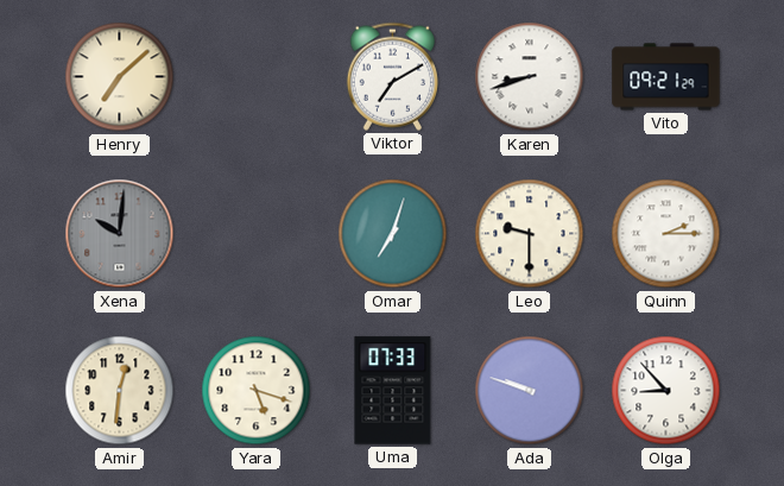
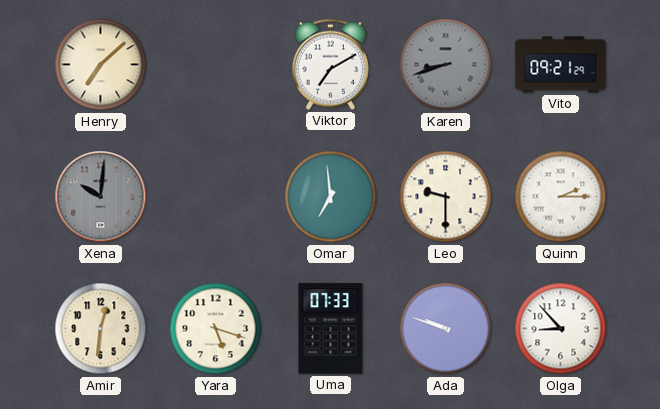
Karen dial: white -> grey
Omar: 7:03 -> 6:59
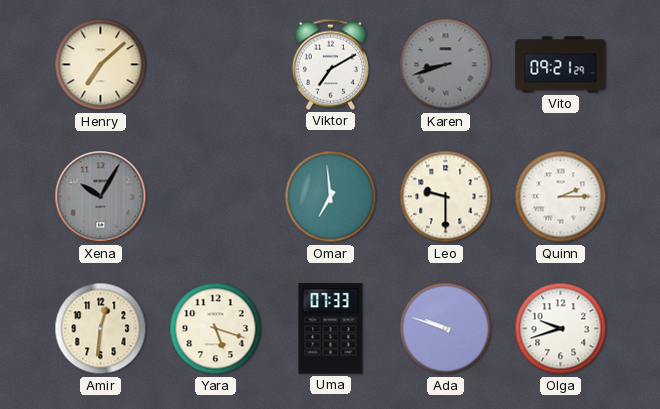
Xena: 10:01 -> 10:05
Olga: 8:53 -> 9:42
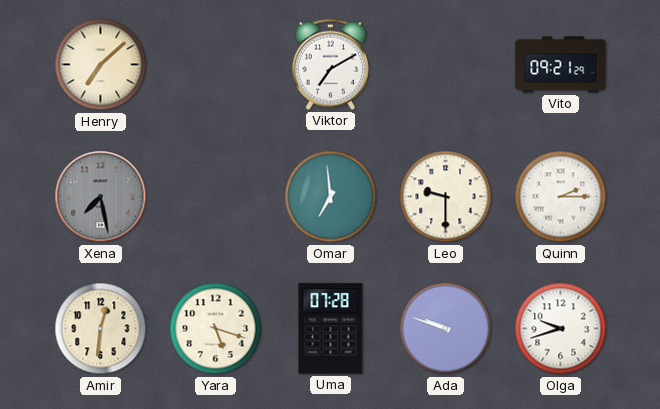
Karen: 8:42 -> none
Xena: 10:05 -> 7:28
Uma: 07:33 -> 07:28
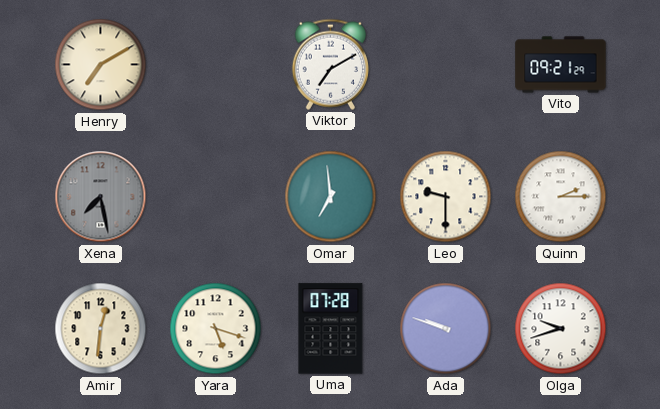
Henry: 7:08 -> 7:10
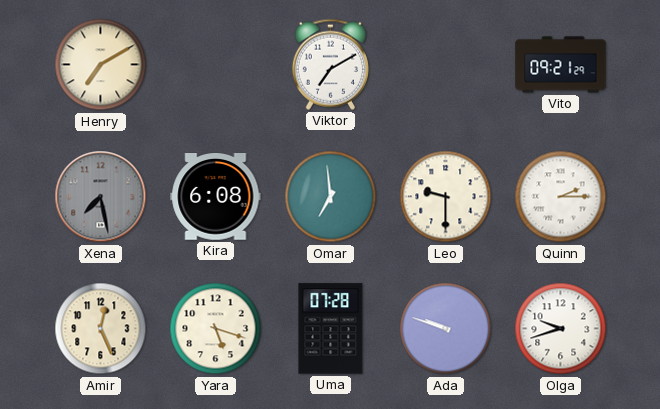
Kira: none -> 6:08
Amir: 12:31 -> 12:26
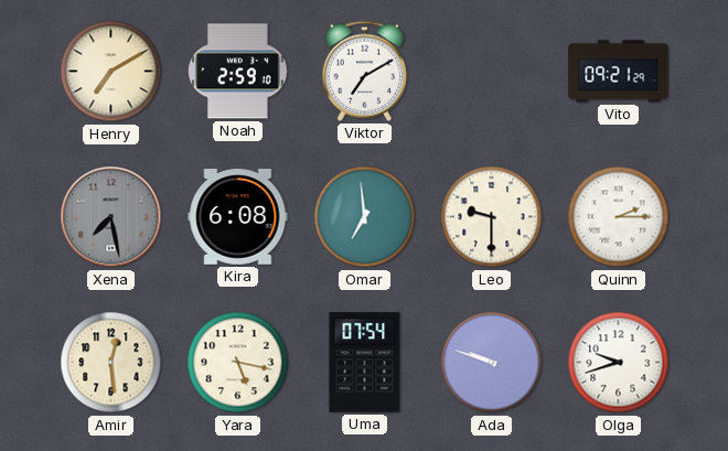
Noah: none -> 2:59
Amir: 12:26 -> 12:29
Yara: 5:18 -> 5:17
Uma: 07:28 -> 07:54
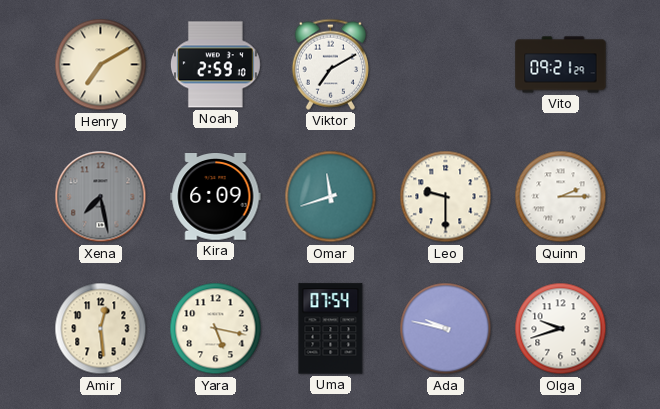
Kira: 6:08 -> 6:09
Omar: 6:59 -> 11:42
Ada: 9:48 -> 9:47
